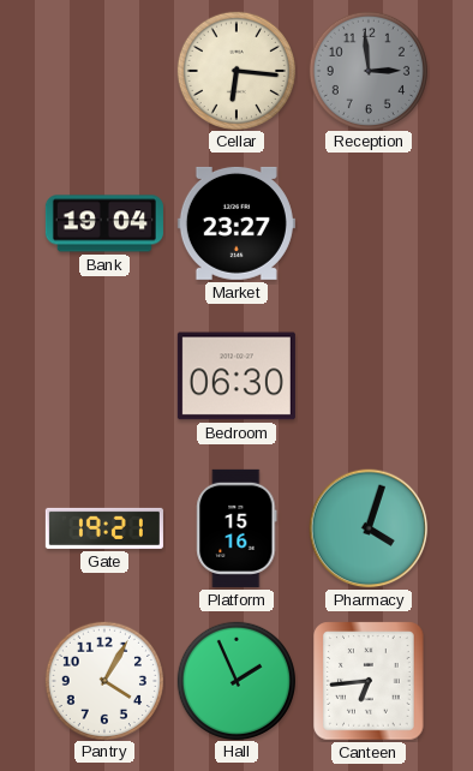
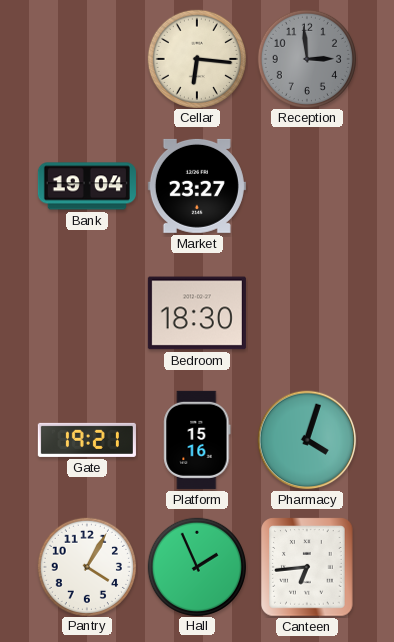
Bedroom: 06:30 -> 18:30
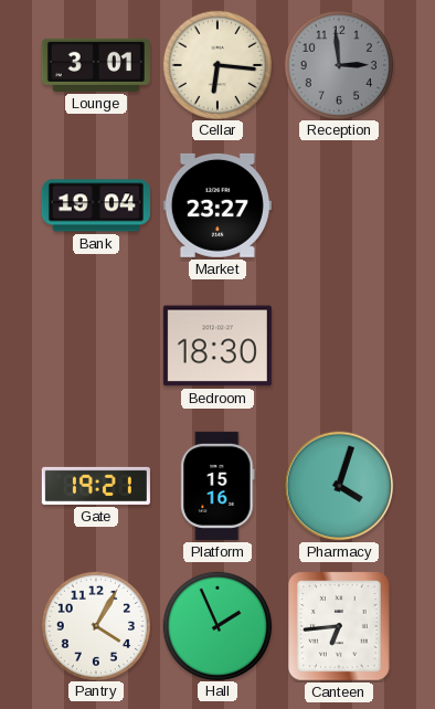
Lounge: none -> 3:01
